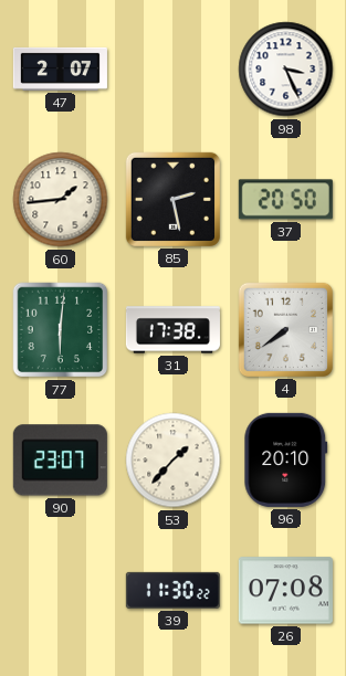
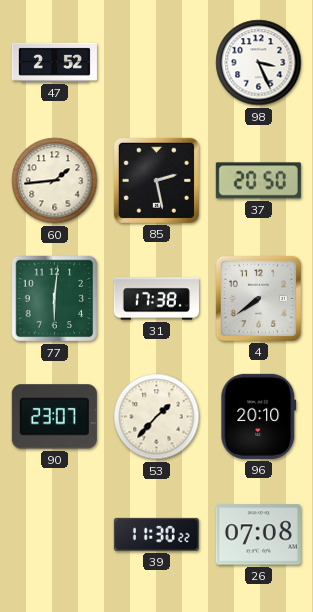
47: 2:07 -> 2:52
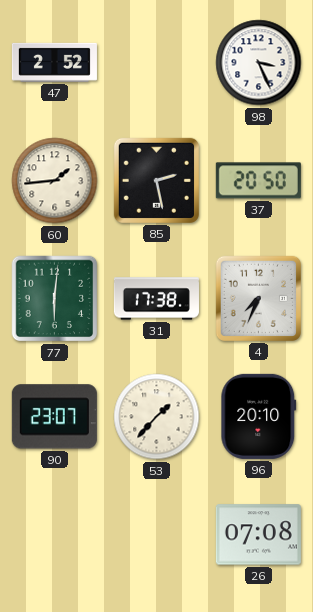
4: 7:39 -> 7:34
39: 11:30 -> none
